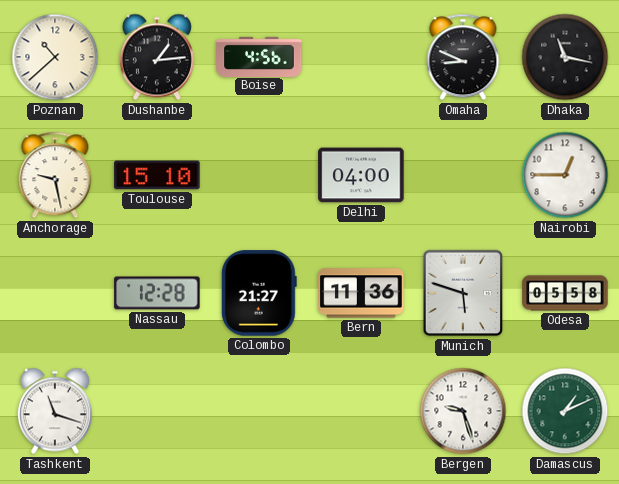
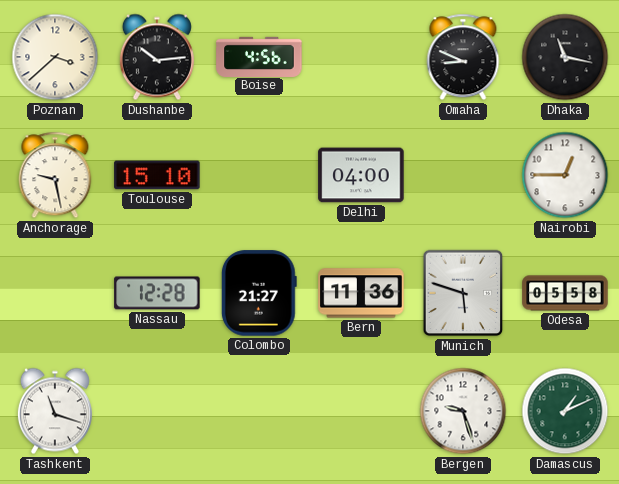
Poznan: 10:38 -> 3:38
Dushanbe: 1:14 -> 10:14
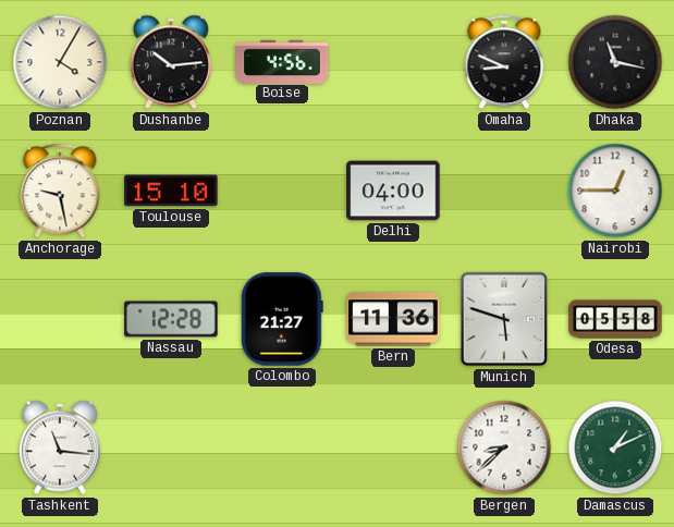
Poznan: 3:38 -> 4:05
Tashkent: 11:18 -> 11:16
Bergen: 9:27 -> 8:38
